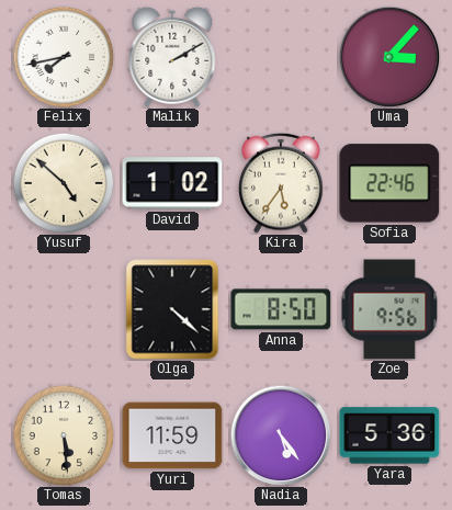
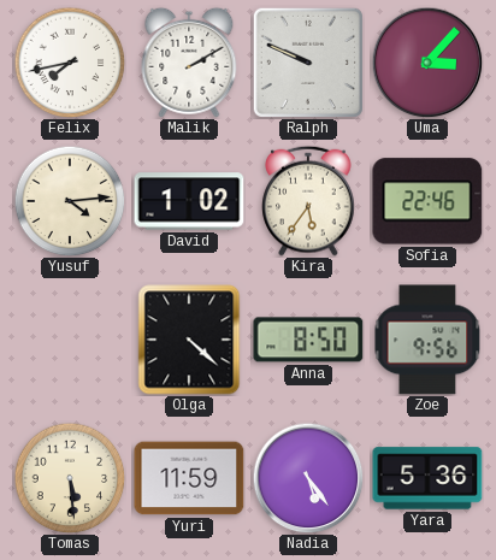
Ralph: none -> 9:49
Yusuf: 4:52 -> 4:14
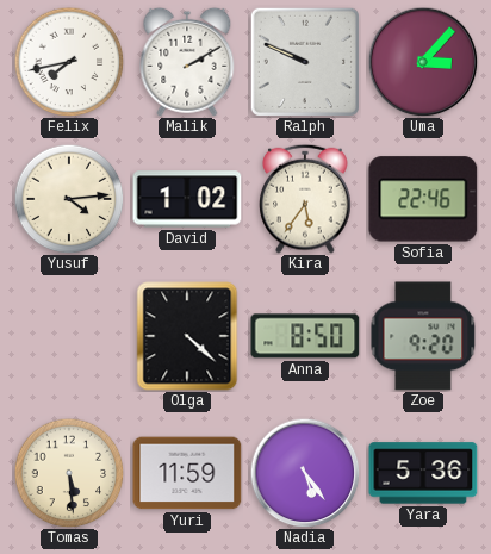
Zoe: 9:56 -> 9:20
